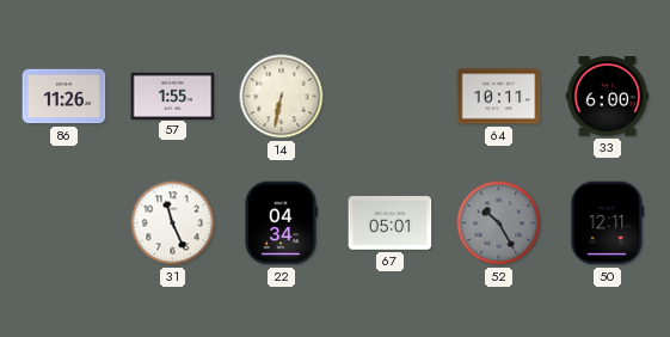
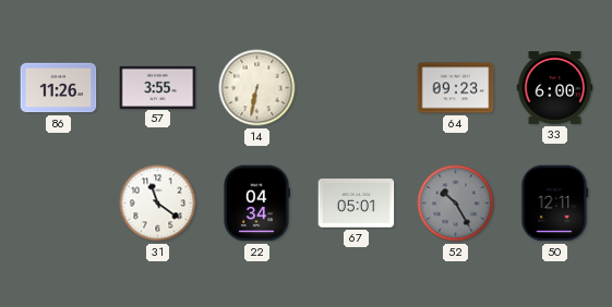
57: 1:55 -> 3:55
64: 10:11 -> 09:23
31: 11:26 -> 11:21
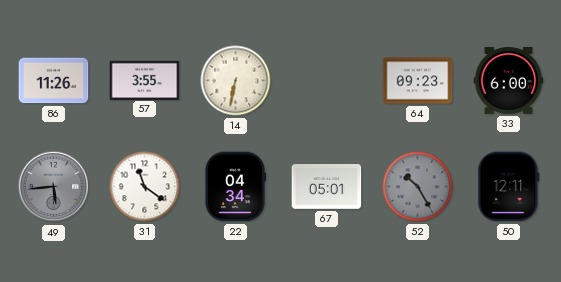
49: none -> 5:44
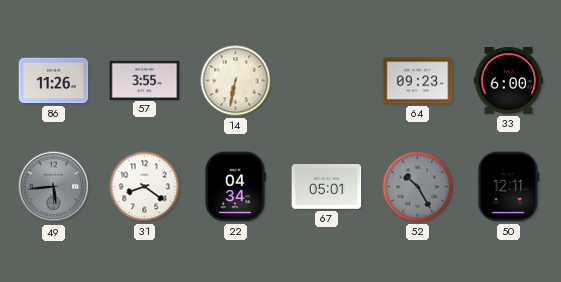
31: 11:21 -> 8:21
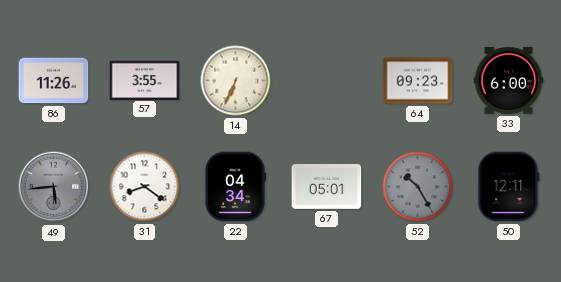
14: 6:32 -> 6:34
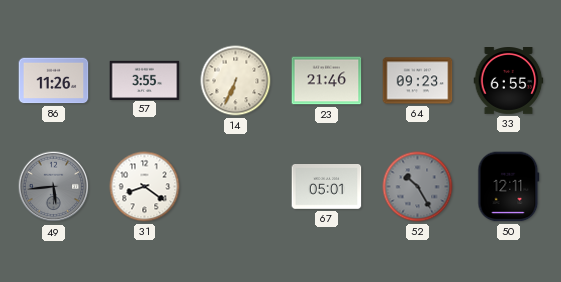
23: none -> 21:46
33: 6:00 -> 6:55
22: 04:34 -> none
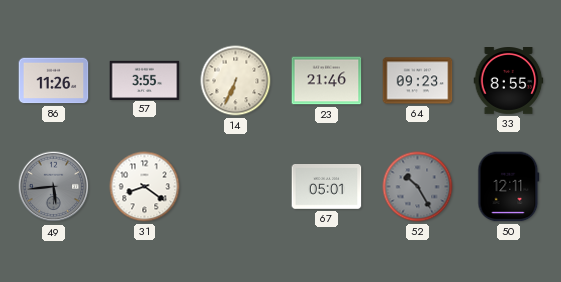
33: 6:55 -> 8:55
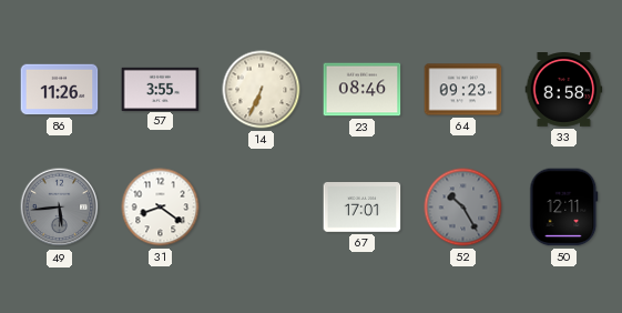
23: 21:46 -> 08:46
33: 8:55 -> 8:58
67: 05:01 -> 17:01
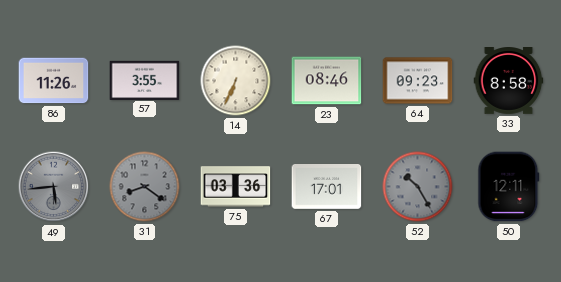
31 dial: white -> grey
75: none -> 03:36
